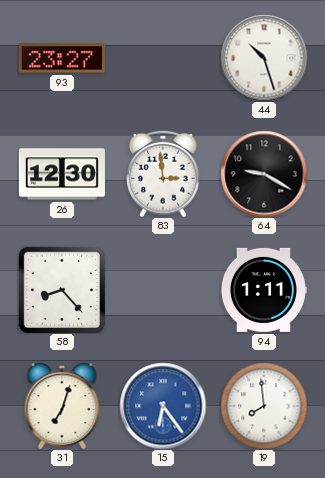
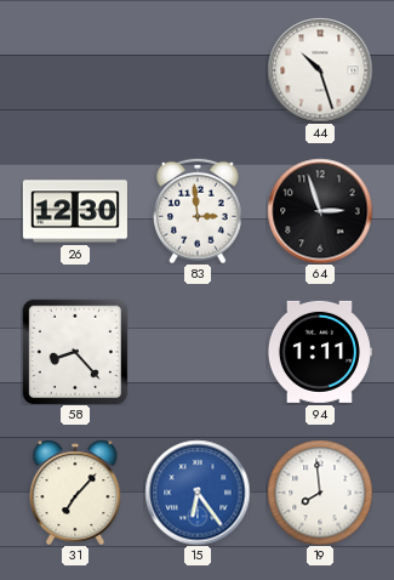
93: 23:27 -> none
64: 9:20 -> 2:57
31: 7:03 -> 7:07
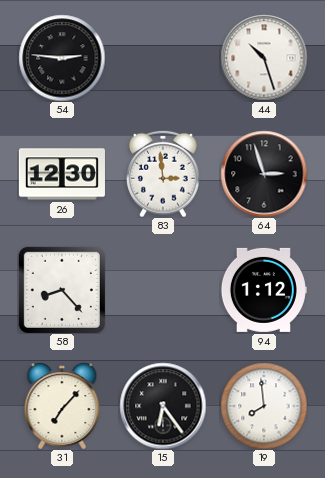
54: none -> 2:46
94: 1:11 -> 1:12
15 dial: blue -> black
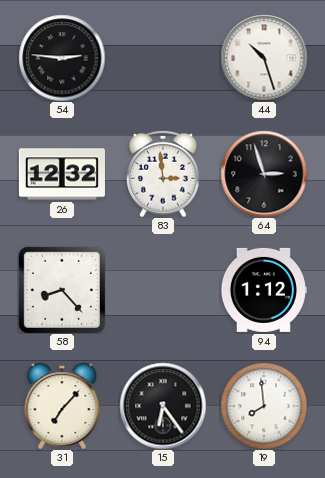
26: 12:30 -> 12:32
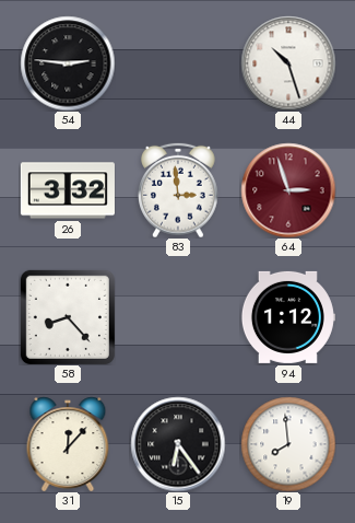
26: 12:32 -> 3:32
64 dial: black -> burgundy
31: 7:07 -> 12:07
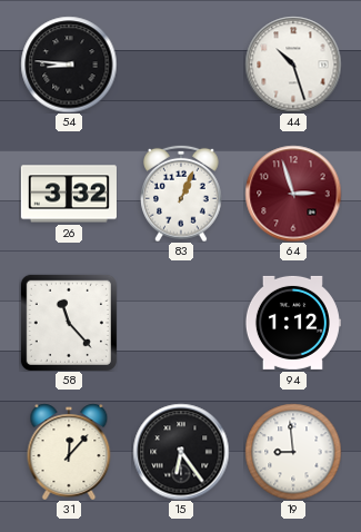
54: 2:46 -> 8:46
83: 2:59 -> 1:04
58: 8:23 -> 11:23
19: 7:59 -> 8:59
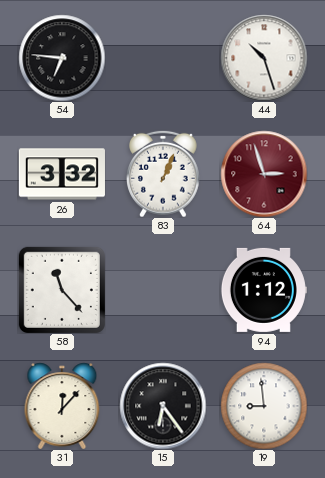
54: 8:46 -> 6:46
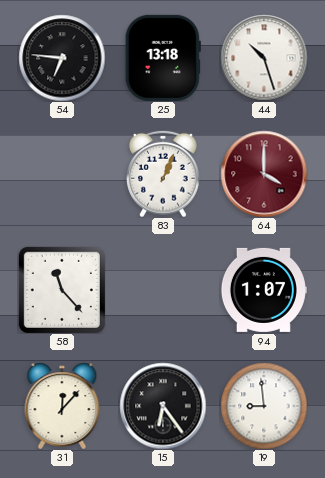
25: none -> 13:18
26: 3:32 -> none
64: 2:57 -> 4:00
94: 1:12 -> 1:07
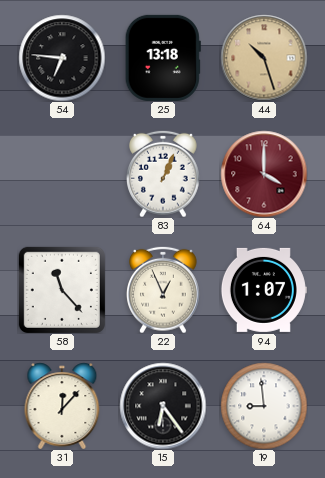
44 dial: white -> champagne
22: none -> 12:56
